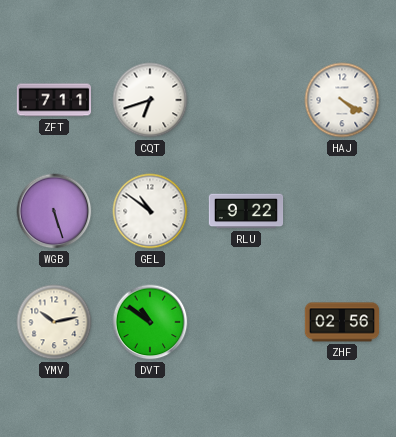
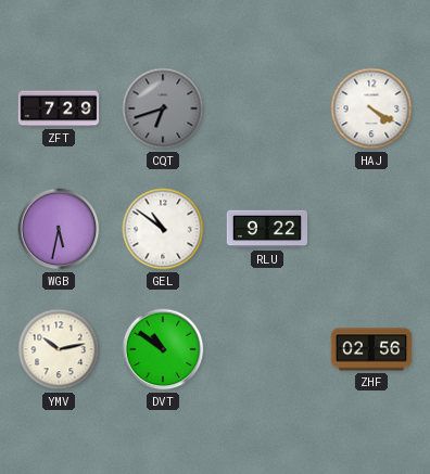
ZFT: 7:11 -> 7:29
CQT dial: white -> grey
WGB: 5:27 -> 5:32
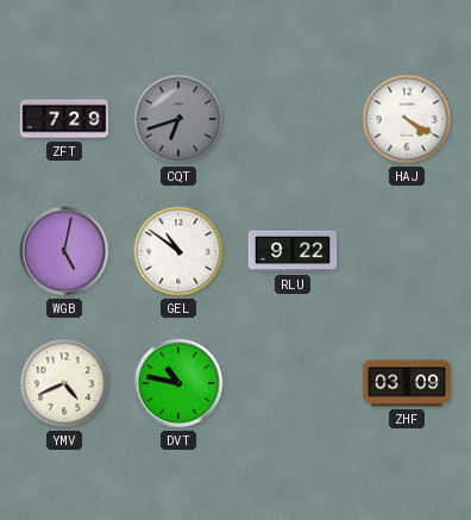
WGB: 5:32 -> 5:02
YMV: 10:13 -> 4:41
DVT: 10:51 -> 10:47
ZHF: 02:56 -> 03:09
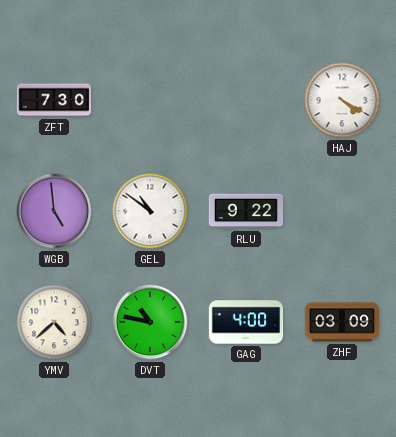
ZFT: 7:29 -> 7:30
CQT: 6:42 -> none
WGB: 5:02 -> 4:59
YMV: 4:41 -> 4:38
GAG: none -> 4:00
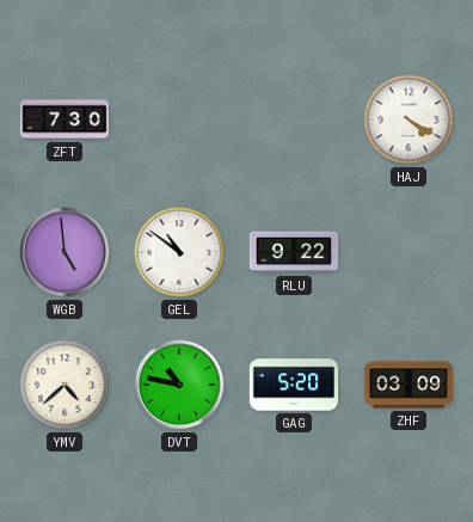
GAG: 4:00 -> 5:20
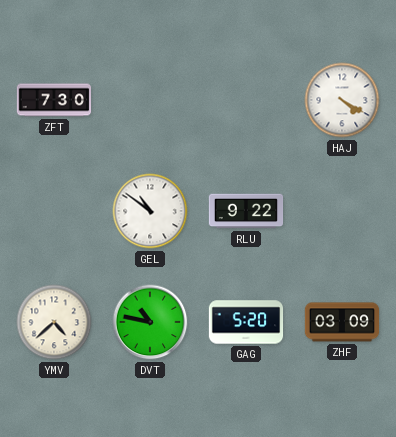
WGB: 4:59 -> none
